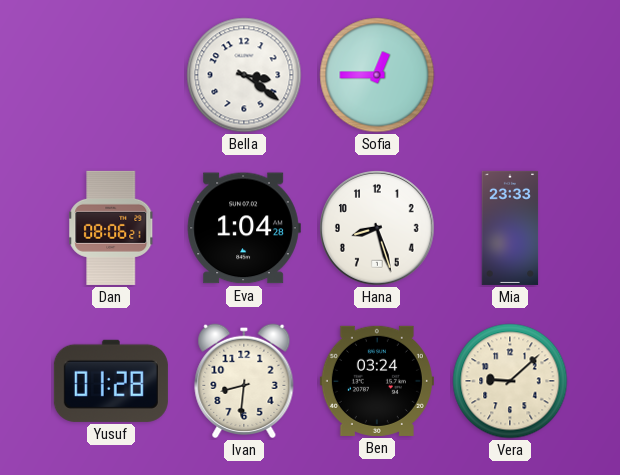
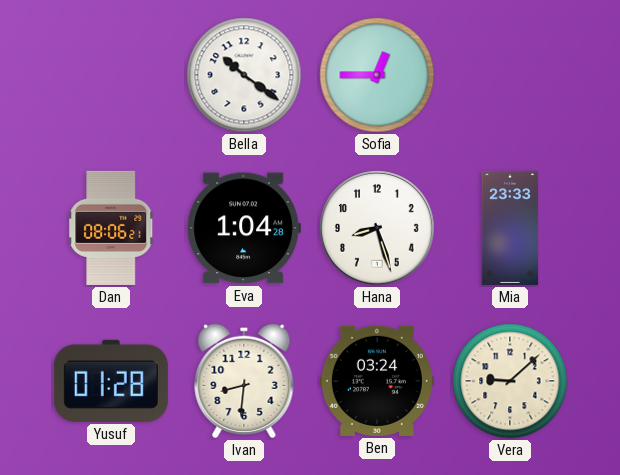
Bella: 3:21 -> 10:21
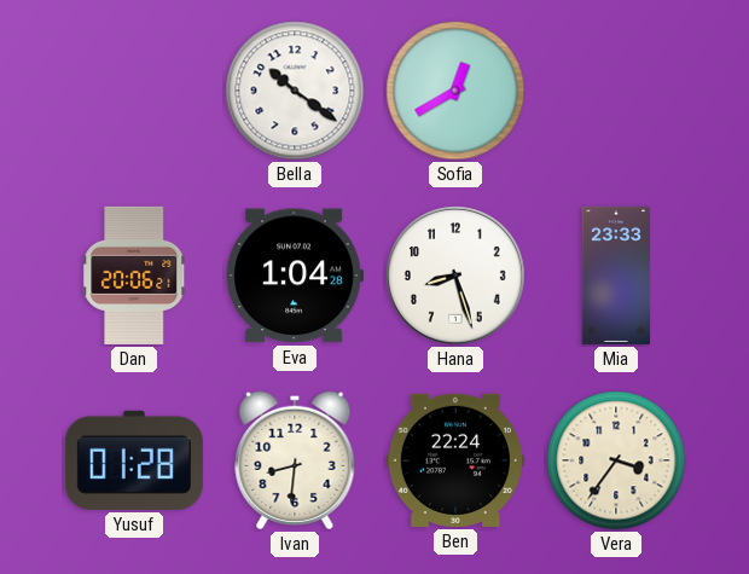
Sofia: 12:45 -> 12:40
Dan: 08:06 -> 20:06
Ben: 03:24 -> 22:24
Vera: 9:08 -> 3:36
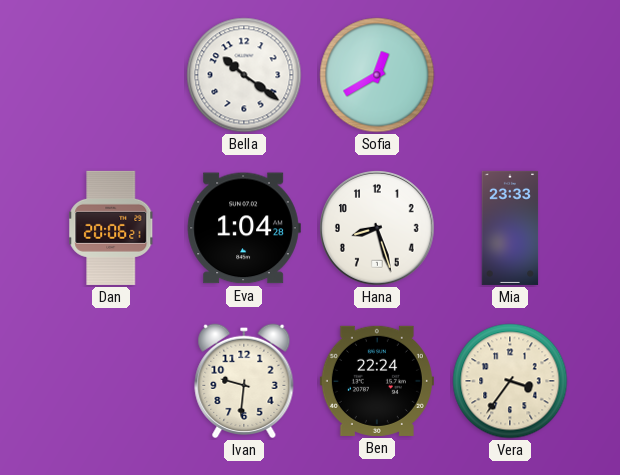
Yusuf: 01:28 -> none
Ivan: 8:31 -> 9:31
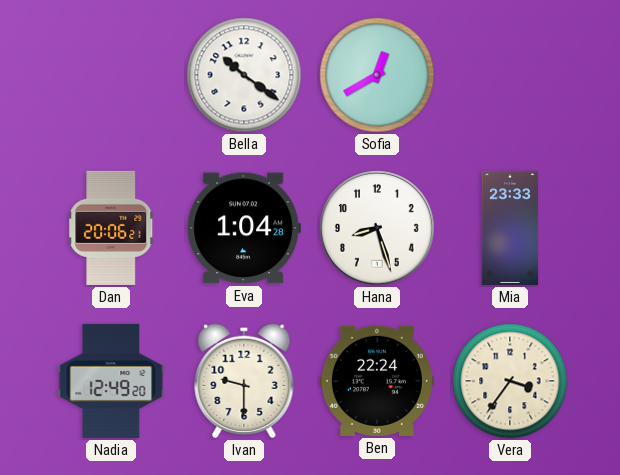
Nadia: none -> 12:49
Ivan: 9:31 -> 9:30
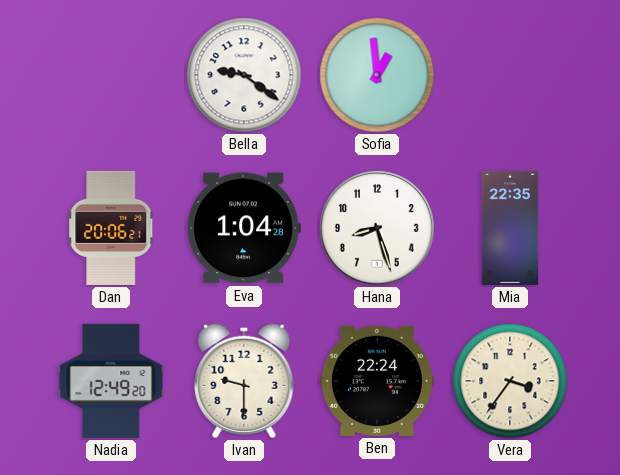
Bella: 10:21 -> 9:21
Sofia: 12:40 -> 12:59
Mia: 23:33 -> 22:35
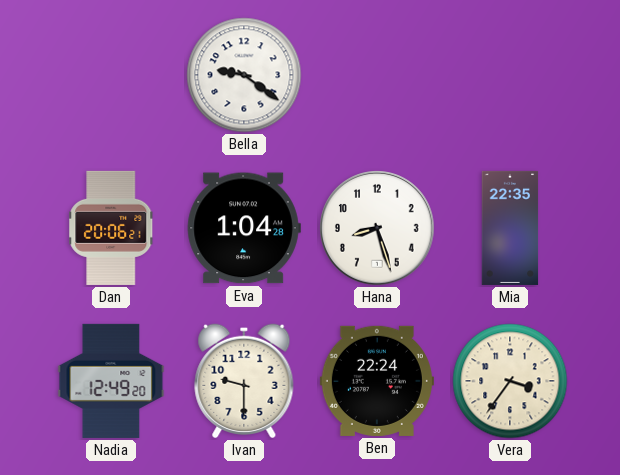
Sofia: 12:59 -> none
